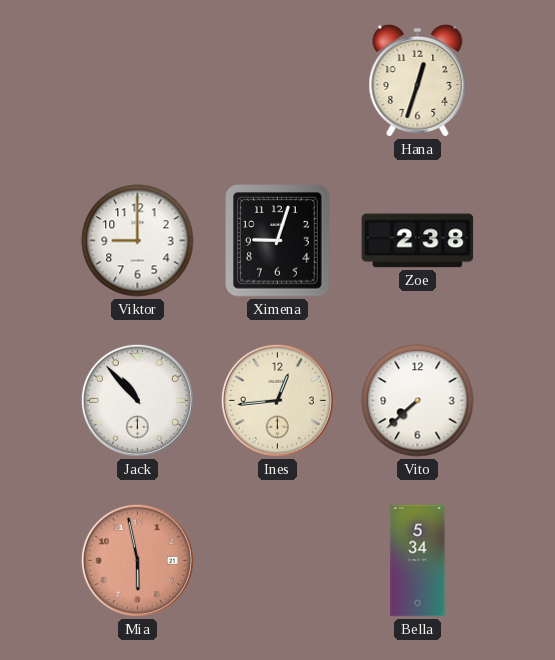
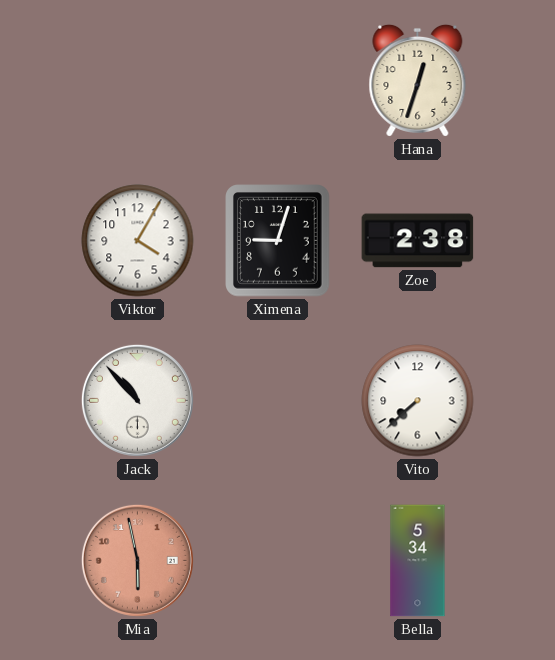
Viktor: 9:00 -> 4:05
Ines: 12:44 -> none
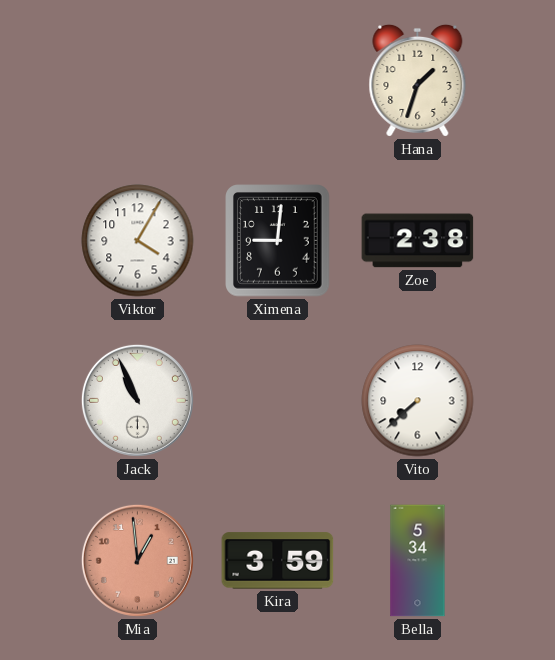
Hana: 12:33 -> 1:33
Ximena: 9:03 -> 9:01
Jack: 10:53 -> 10:56
Mia: 5:58 -> 12:59
Kira: none -> 3:59
